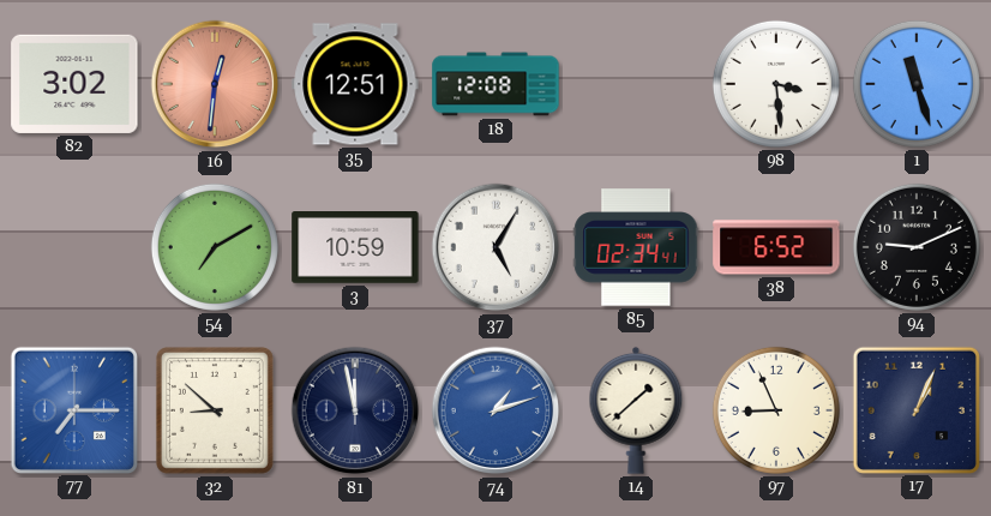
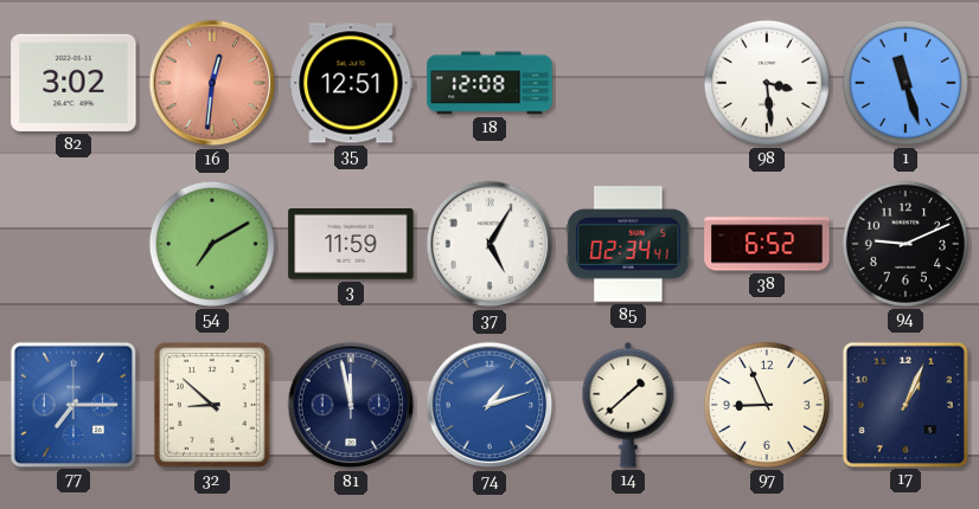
3: 10:59 -> 11:59
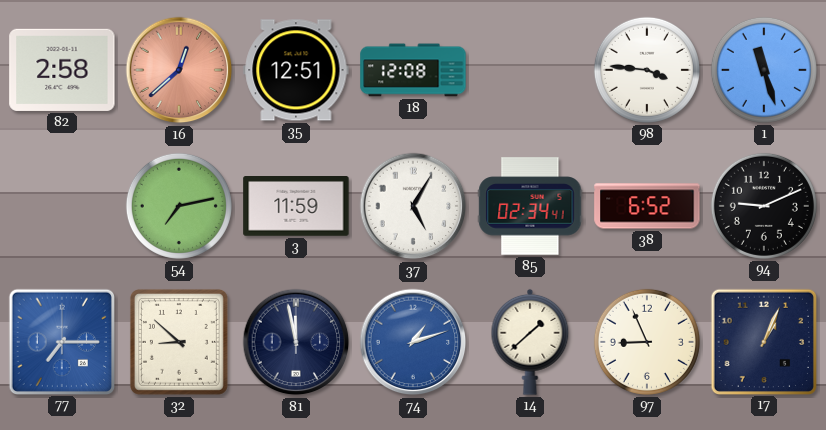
82: 3:02 -> 2:58
16: 12:31 -> 12:38
98: 3:29 -> 3:46
54: 7:10 -> 7:13
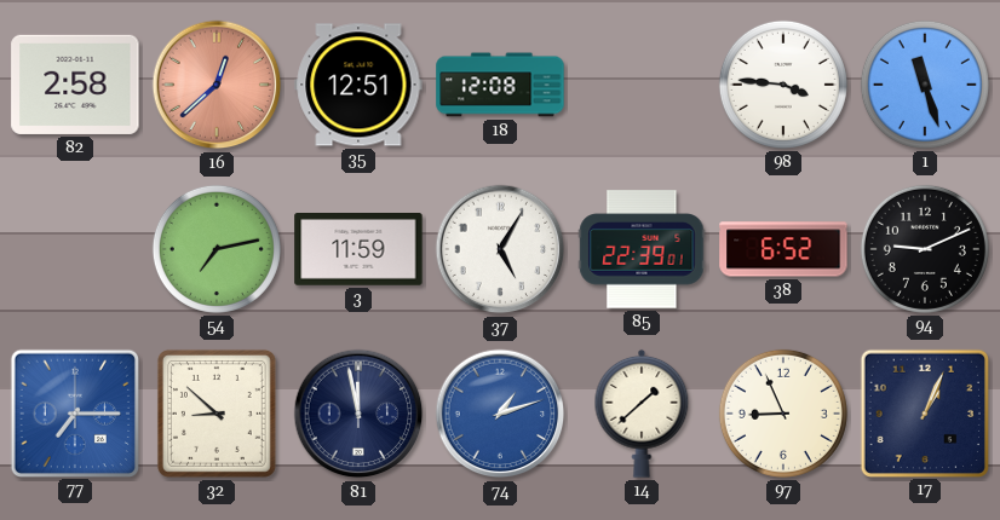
85: 02:34 -> 22:39
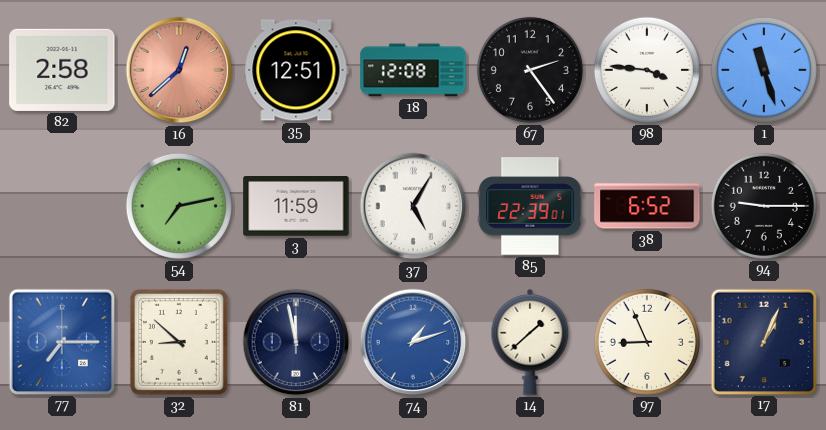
67: none -> 2:24
94: 9:11 -> 9:15
